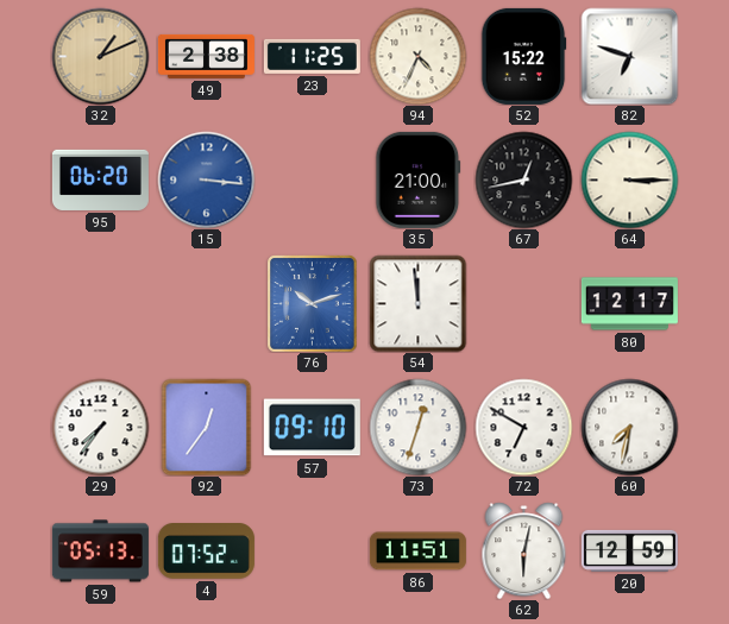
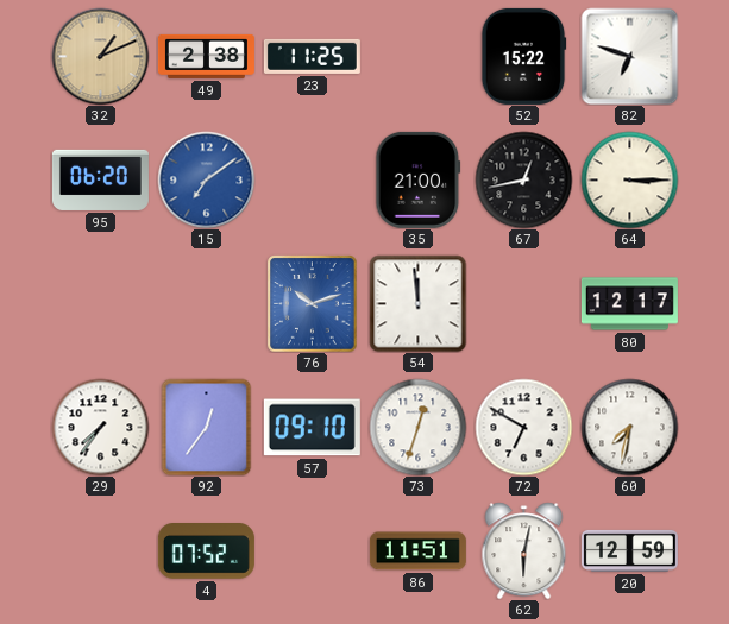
94: 4:34 -> none
15: 3:16 -> 7:09
59: 05:13 -> none
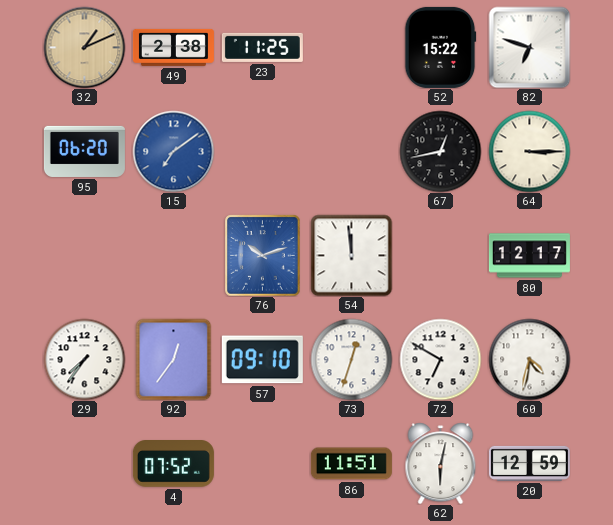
35: 21:00 -> none
60: 7:32 -> 4:32
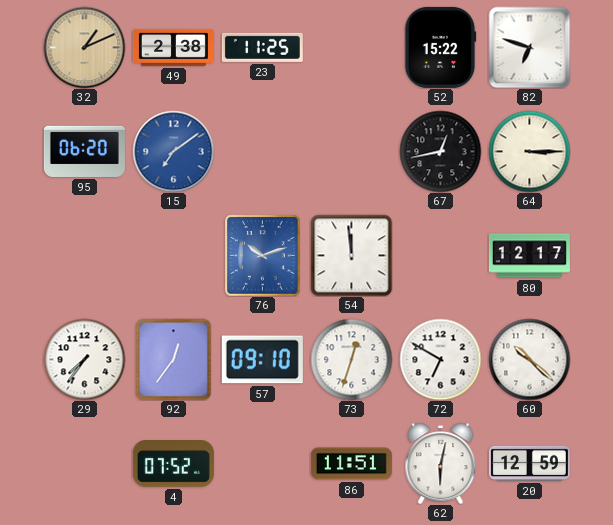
60: 4:32 -> 10:22
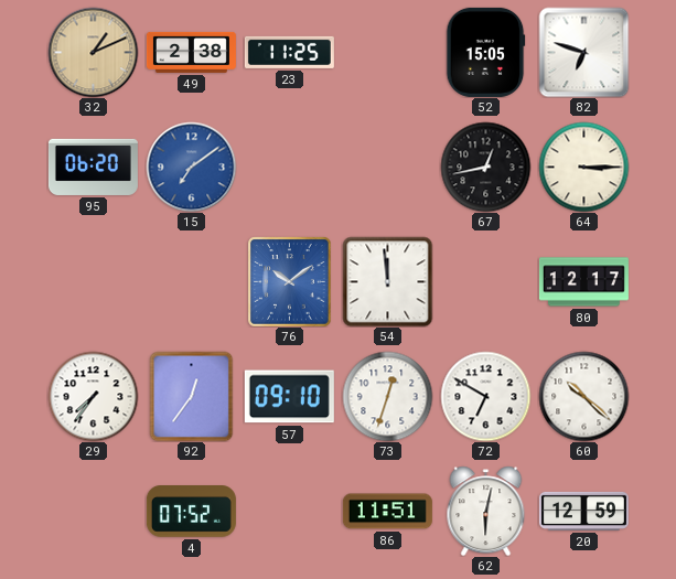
52: 15:22 -> 15:05
76: 10:12 -> 10:09
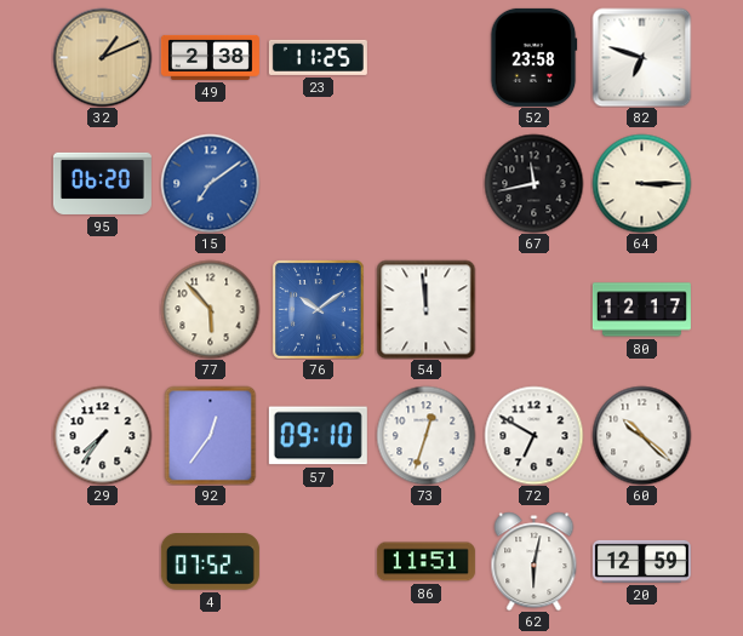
52: 15:05 -> 23:58
67: 12:43 -> 11:43
77: none -> 5:53
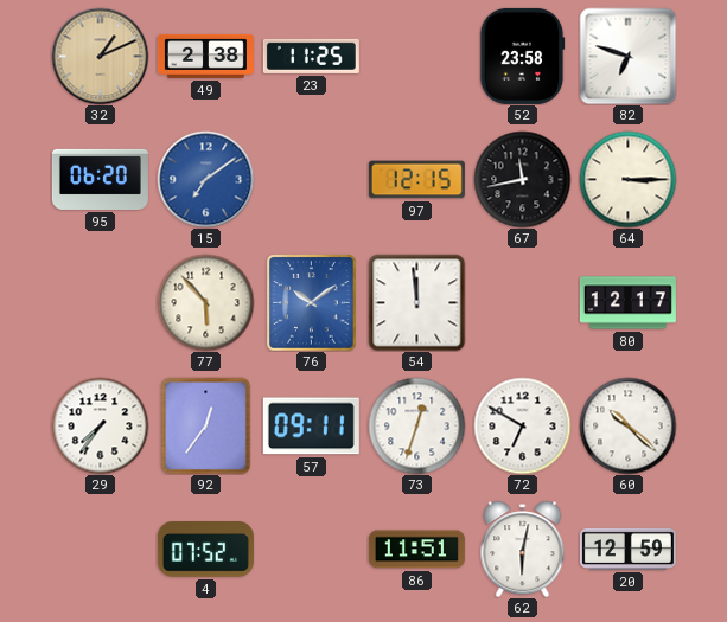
97: none -> 12:15
57: 09:10 -> 09:11
